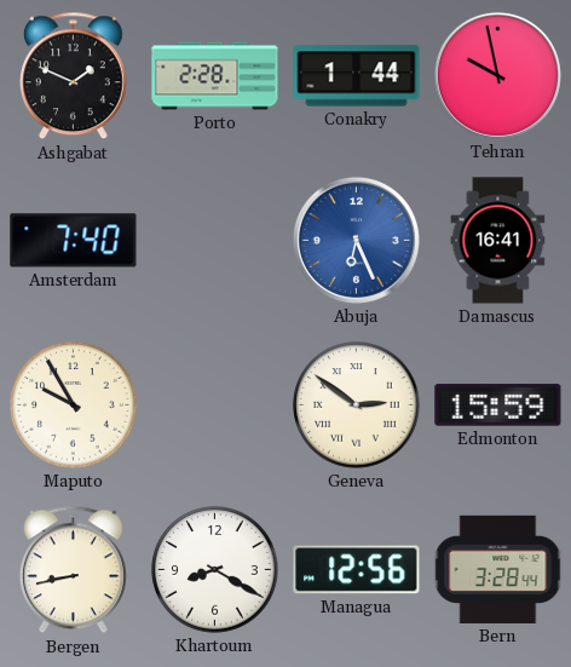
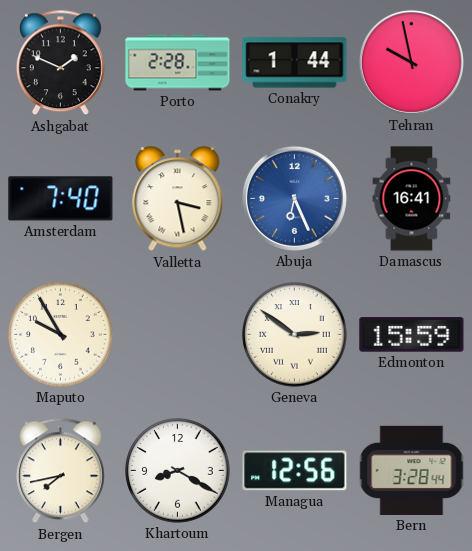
Valletta: none -> 3:28
Bergen: 8:43 -> 7:43
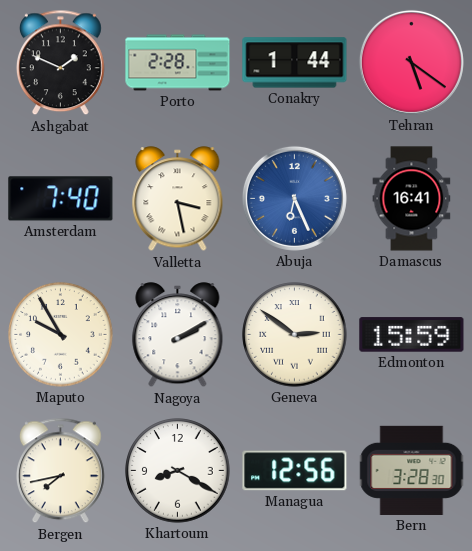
Tehran: 9:58 -> 5:21
Nagoya: none -> 2:10
Bern: 3:28:44 -> 3:28:30
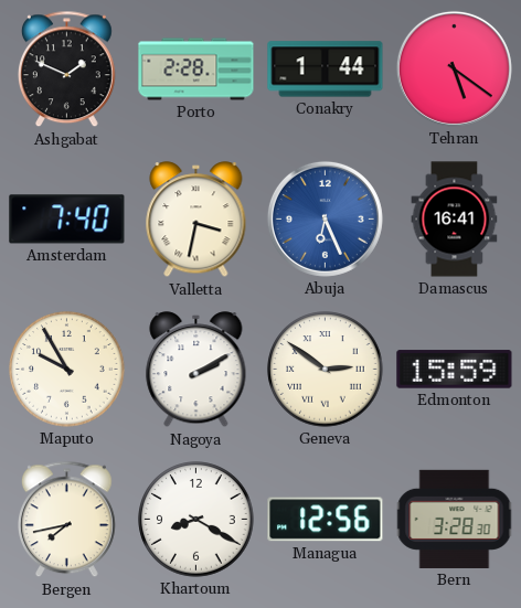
Valletta: 3:28 -> 3:32
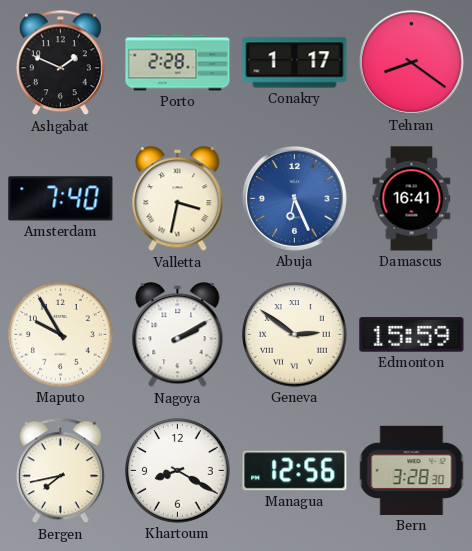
Conakry: 1:44 -> 1:17
Tehran: 5:21 -> 8:21
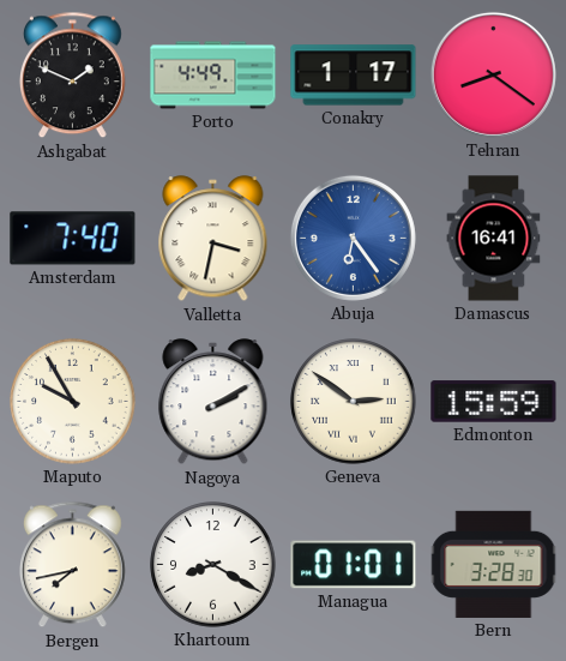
Porto: 2:28 -> 4:49
Abuja: 6:26 -> 6:24
Managua: 12:56 -> 01:01
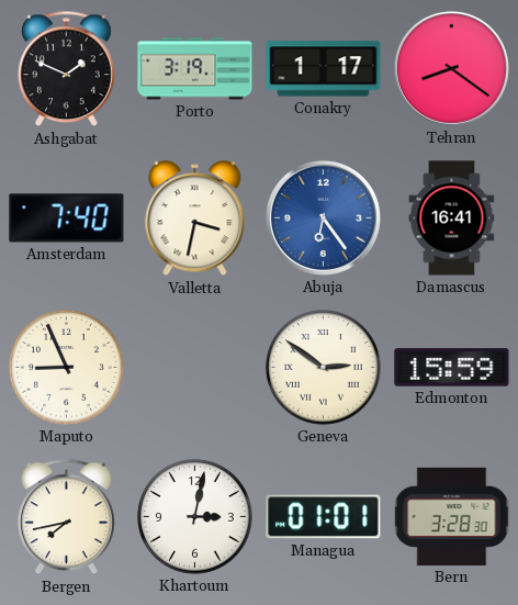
Porto: 4:49 -> 3:19
Maputo: 9:55 -> 8:56
Nagoya: 2:10 -> none
Khartoum: 8:20 -> 3:02
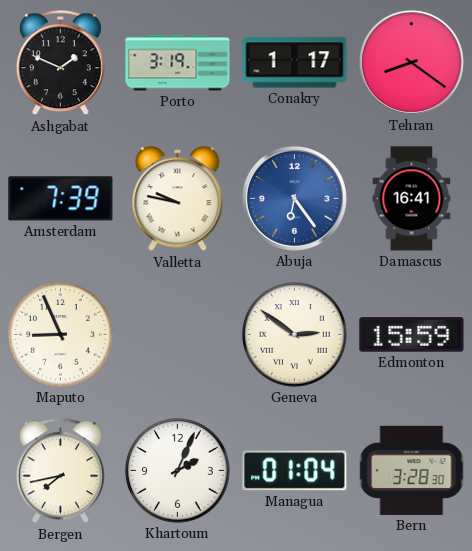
Amsterdam: 7:40 -> 7:39
Valletta: 3:32 -> 9:47
Khartoum: 3:02 -> 2:04
Managua: 01:01 -> 01:04
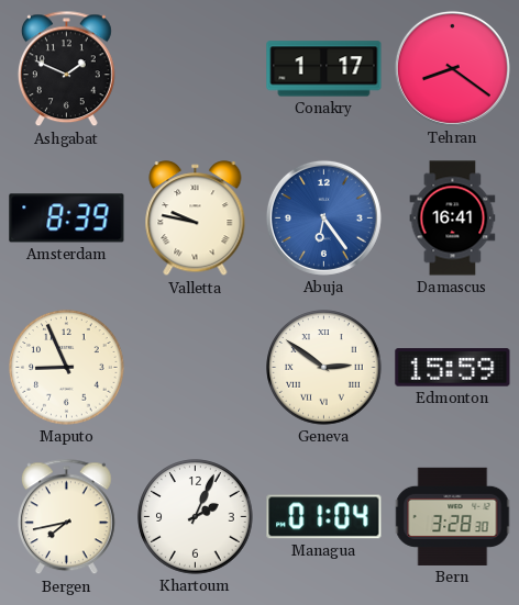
Porto: 3:19 -> none
Amsterdam: 7:39 -> 8:39
